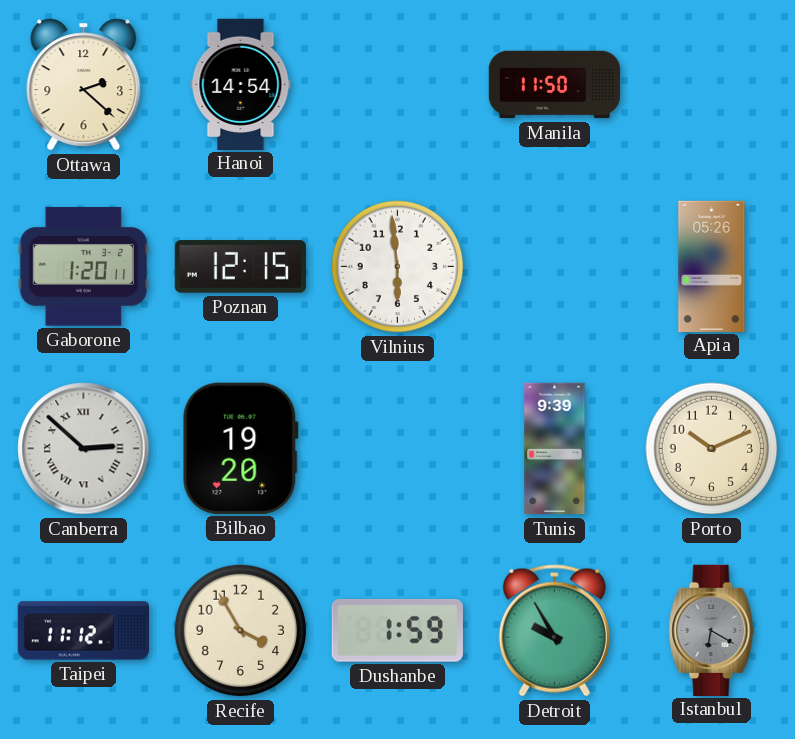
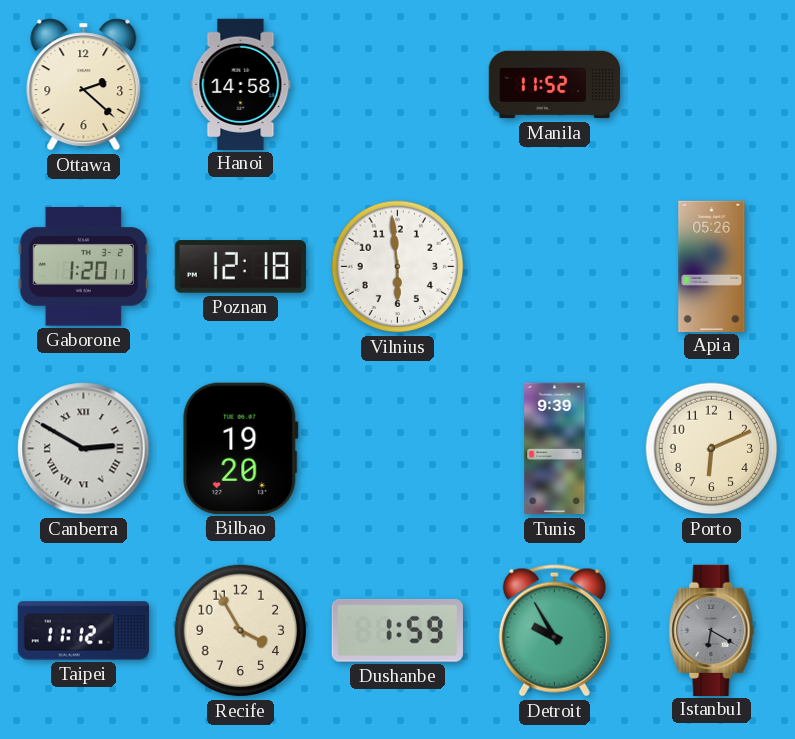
Hanoi: 14:54 -> 14:58
Manila: 11:50 -> 11:52
Poznan: 12:15 -> 12:18
Canberra: 2:52 -> 2:50
Porto: 10:11 -> 6:11
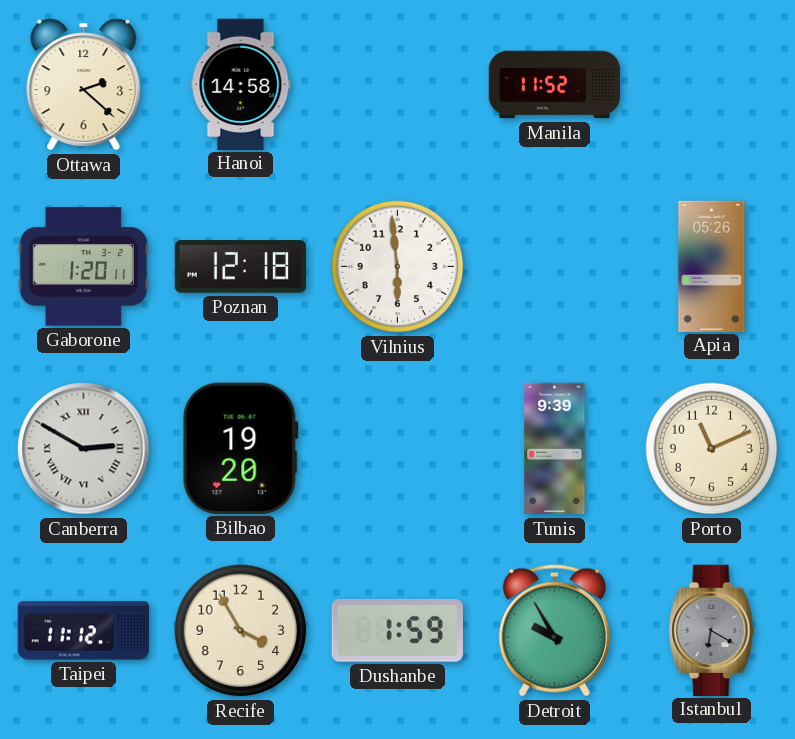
Porto: 6:11 -> 11:11
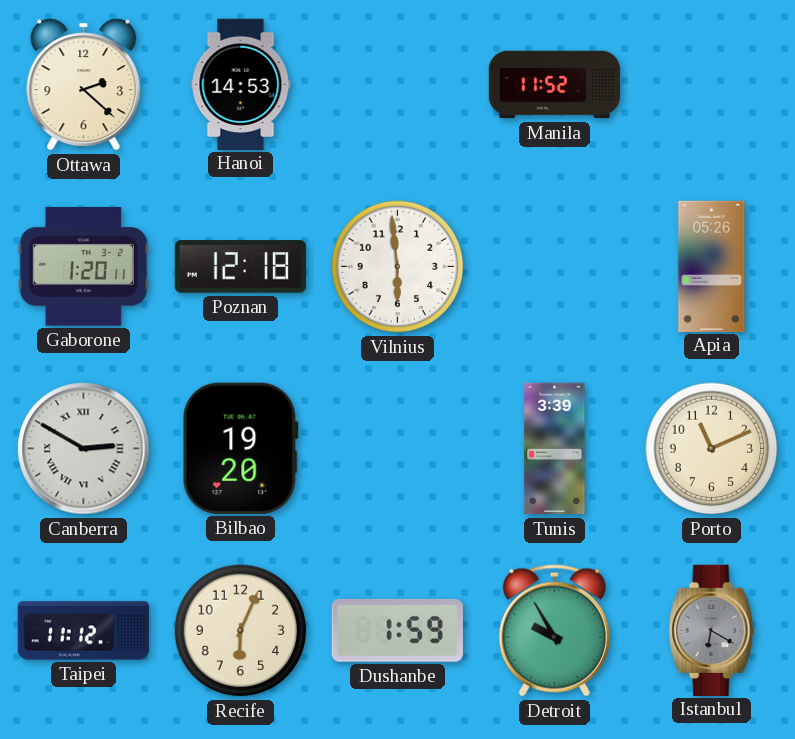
Hanoi: 14:58 -> 14:53
Tunis: 9:39 -> 3:39
Recife: 3:55 -> 6:04
